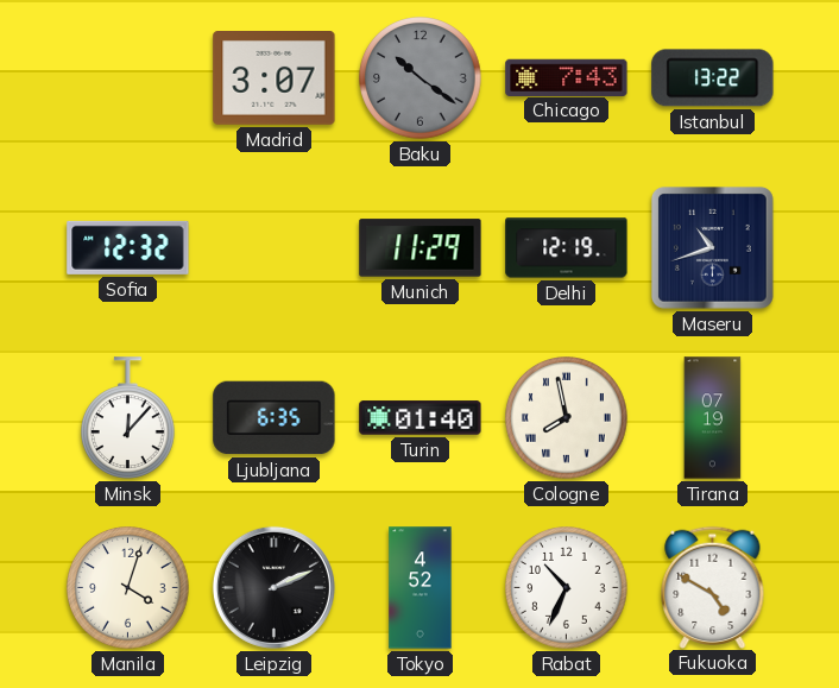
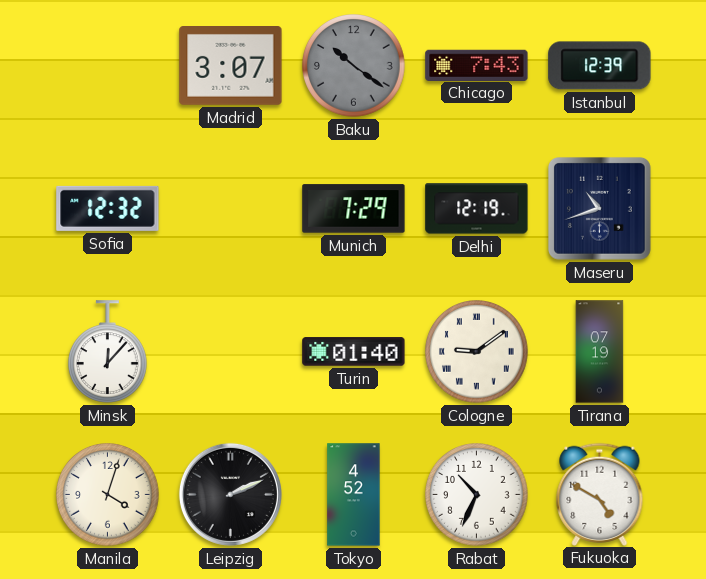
Istanbul: 13:22 -> 12:39
Munich: 11:29 -> 7:29
Ljubljana: 6:35 -> none
Cologne: 7:58 -> 9:09
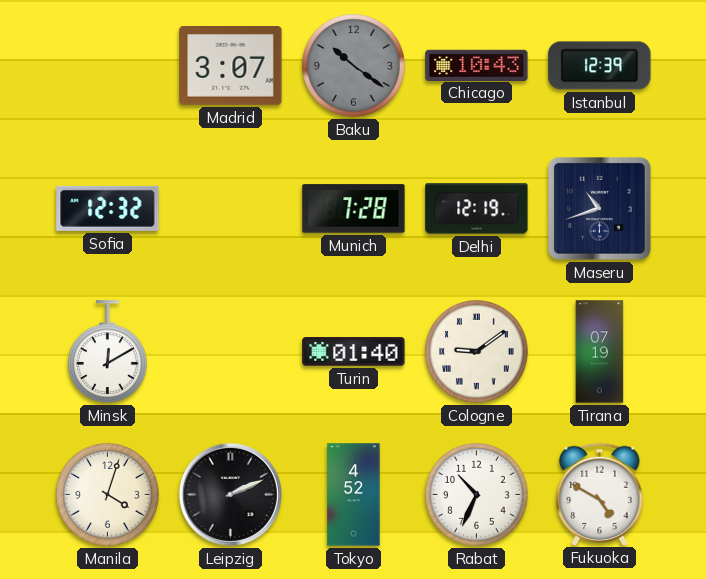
Chicago: 7:43 -> 10:43
Munich: 7:29 -> 7:28
Minsk: 12:07 -> 12:10
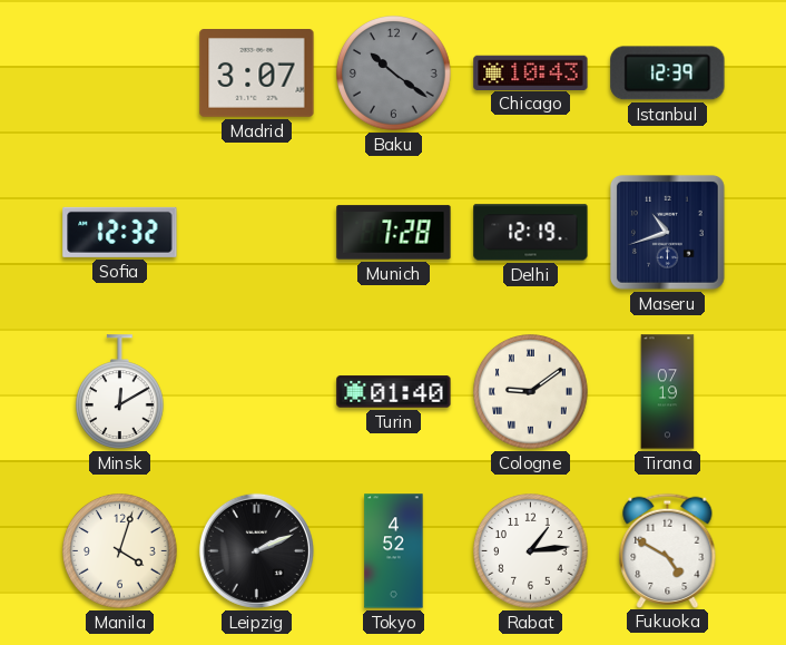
Rabat: 10:34 -> 1:14
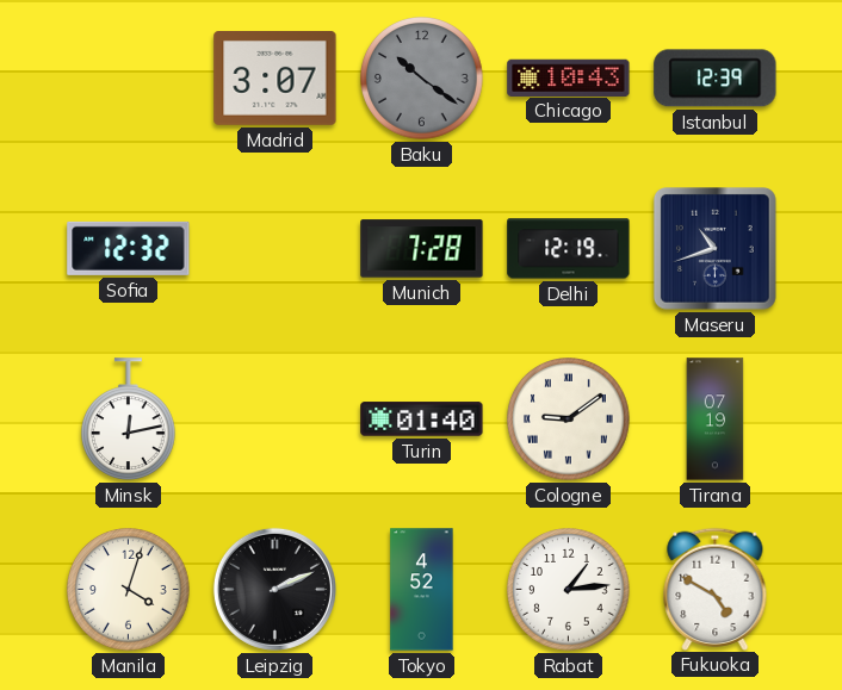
Minsk: 12:10 -> 12:13
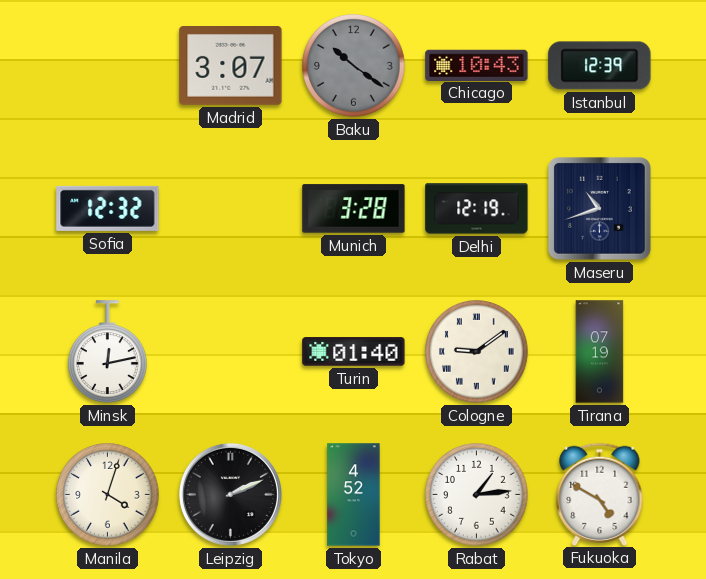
Munich: 7:28 -> 3:28
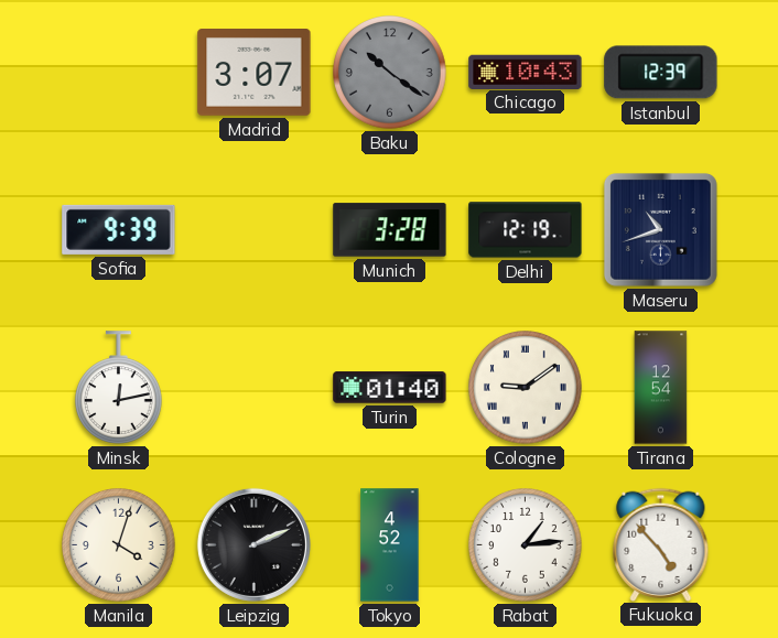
Sofia: 12:32 -> 9:39
Tirana: 07:19 -> 12:54
Fukuoka: 4:50 -> 4:53
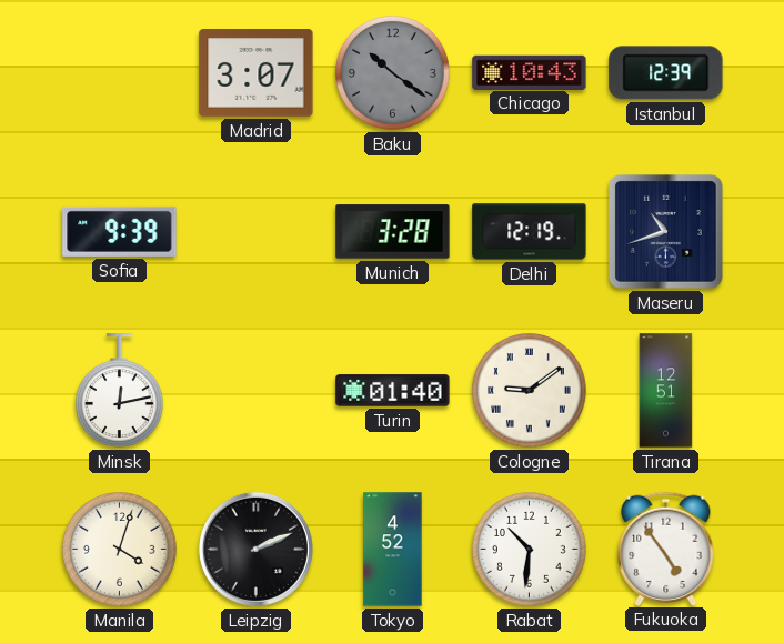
Tirana: 12:54 -> 12:51
Rabat: 1:14 -> 10:31
Fukuoka: 4:53 -> 4:54
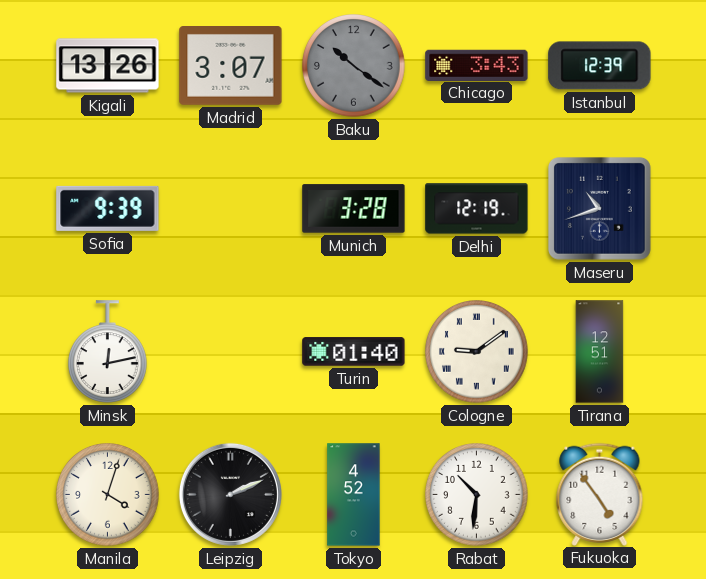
Kigali: none -> 13:26
Chicago: 10:43 -> 3:43
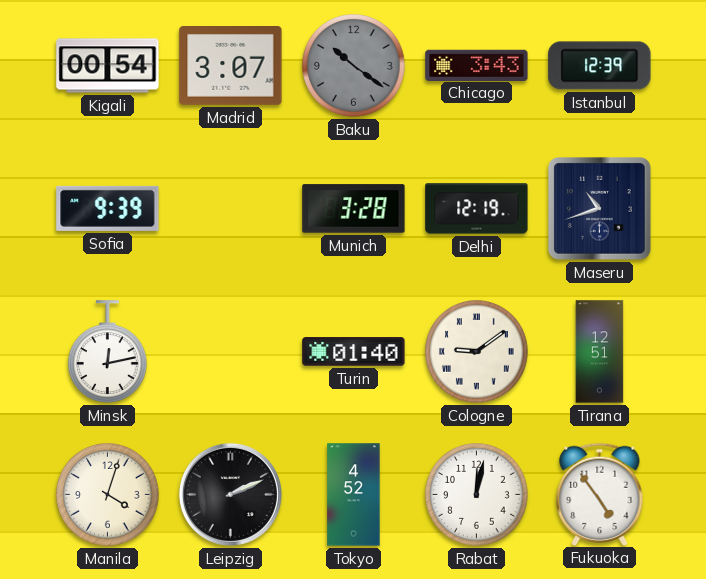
Kigali: 13:26 -> 00:54
Rabat: 10:31 -> 12:02
